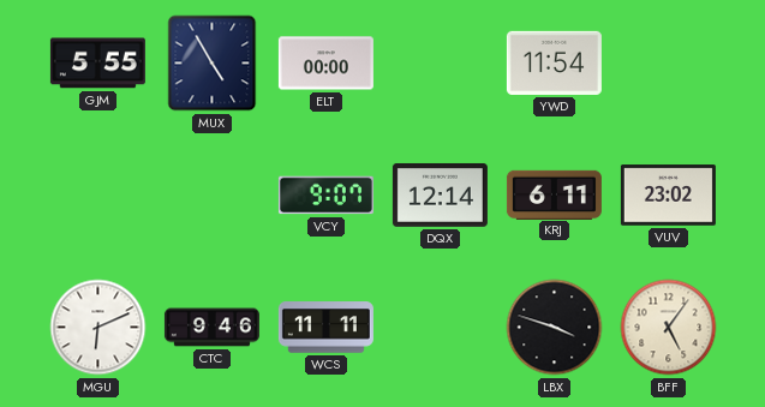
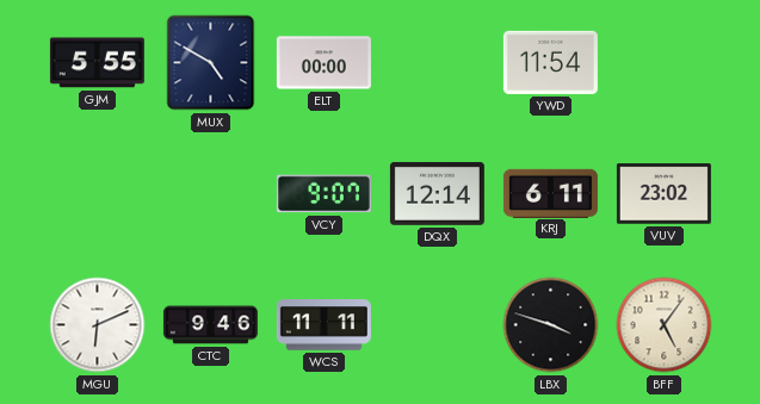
MUX: 4:55 -> 4:50
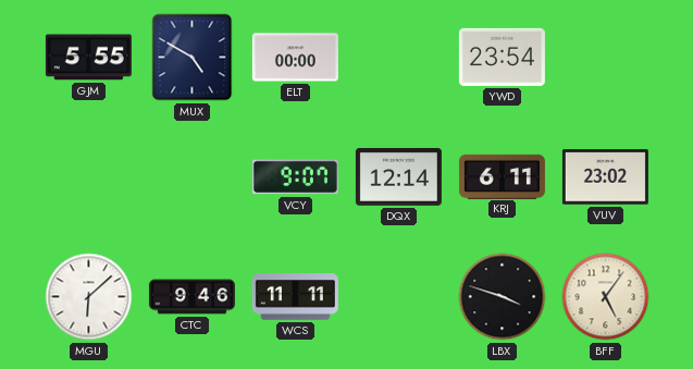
YWD: 11:54 -> 23:54
MGU: 6:11 -> 6:08
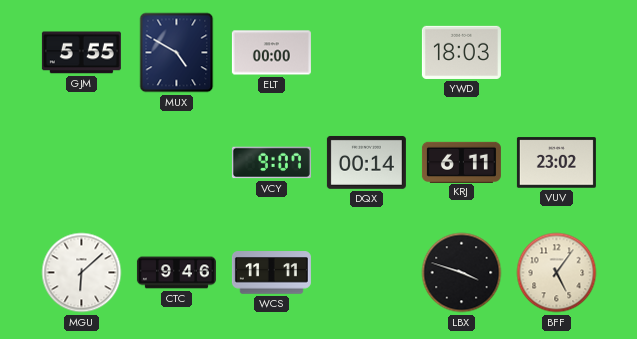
YWD: 23:54 -> 18:03
DQX: 12:14 -> 00:14
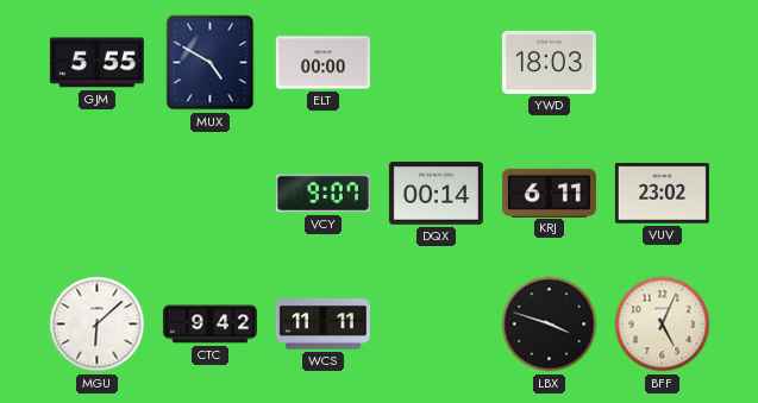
CTC: 9:46 -> 9:42
BFF: 5:06 -> 5:04
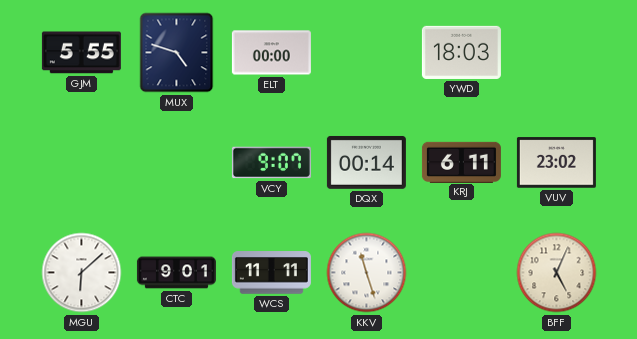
MUX: 4:50 -> 4:48
CTC: 9:42 -> 9:01
KKV: none -> 11:27
LBX: 3:48 -> none
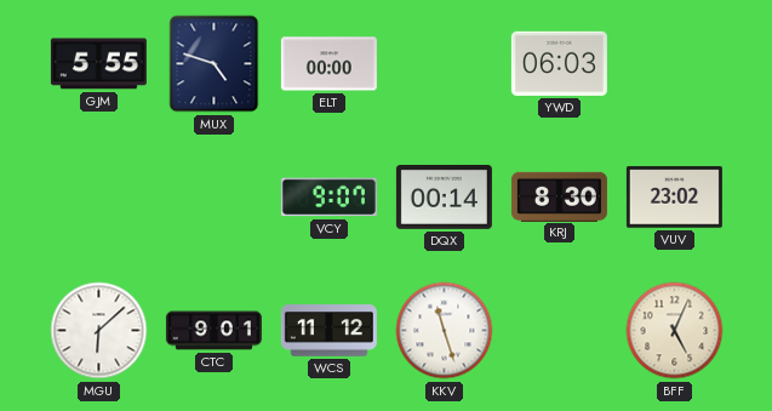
YWD: 18:03 -> 06:03
KRJ: 6:11 -> 8:30
WCS: 11:11 -> 11:12
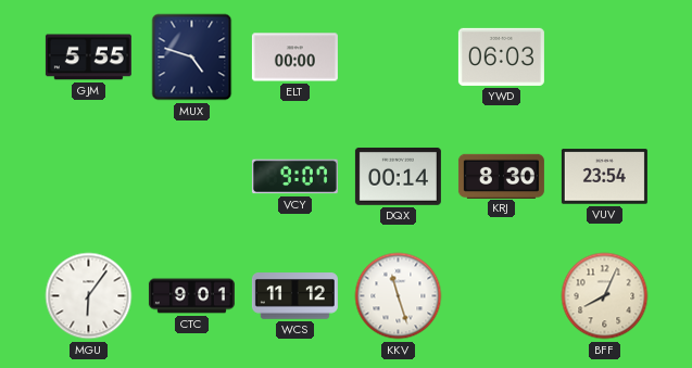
VUV: 23:02 -> 23:54
MGU: 6:08 -> 6:06
BFF: 5:04 -> 8:04
